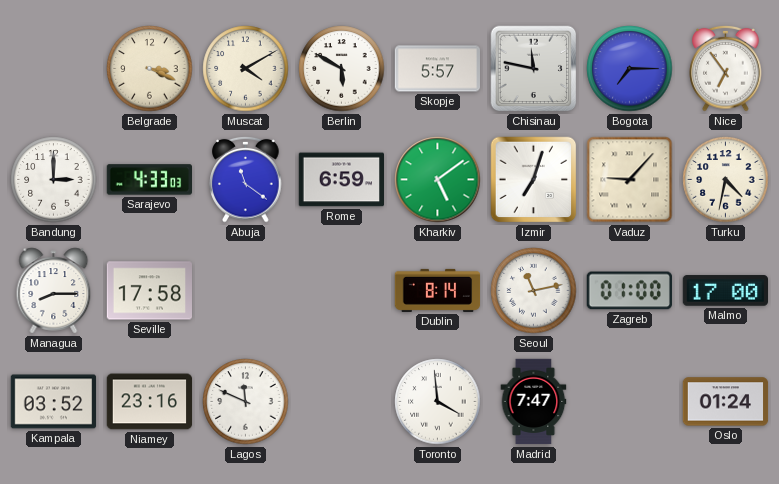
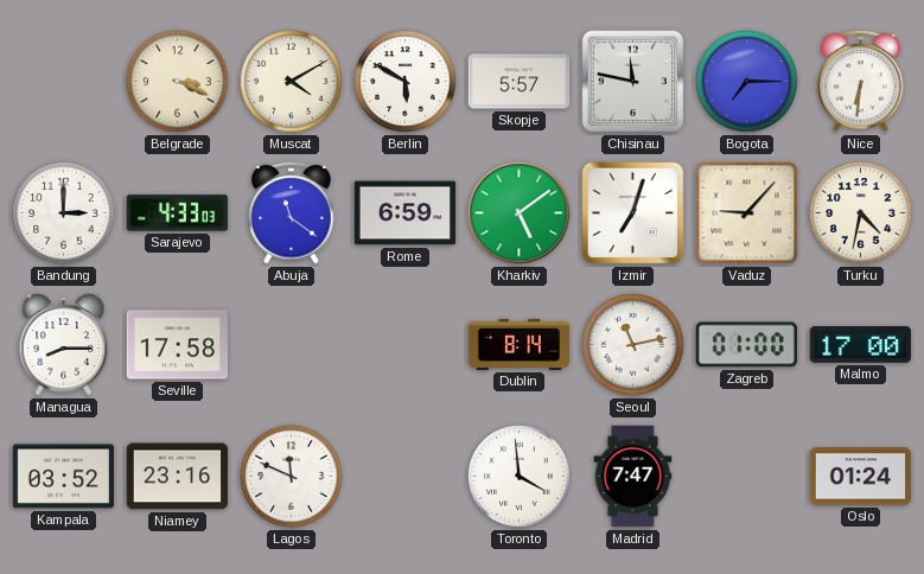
Nice: 6:54 -> 6:31
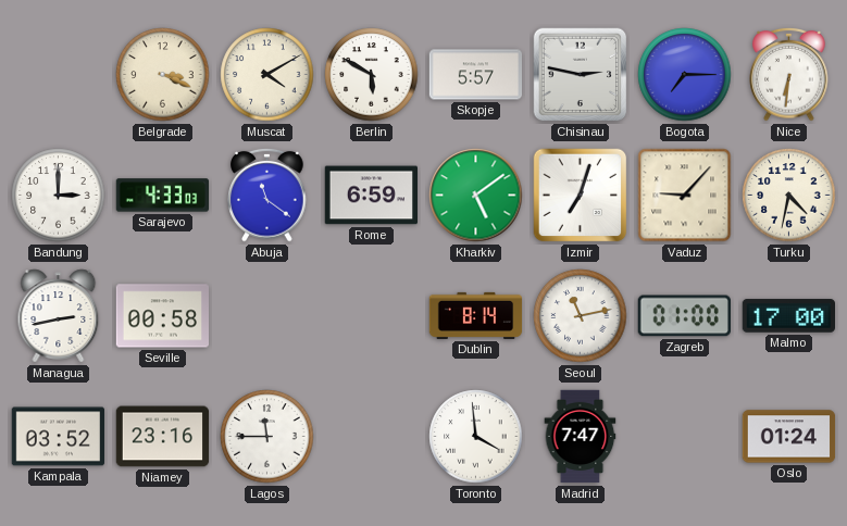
Chisinau: 11:47 -> 2:47
Managua: 8:15 -> 2:43
Seville: 17:58 -> 00:58
Lagos: 11:49 -> 11:45
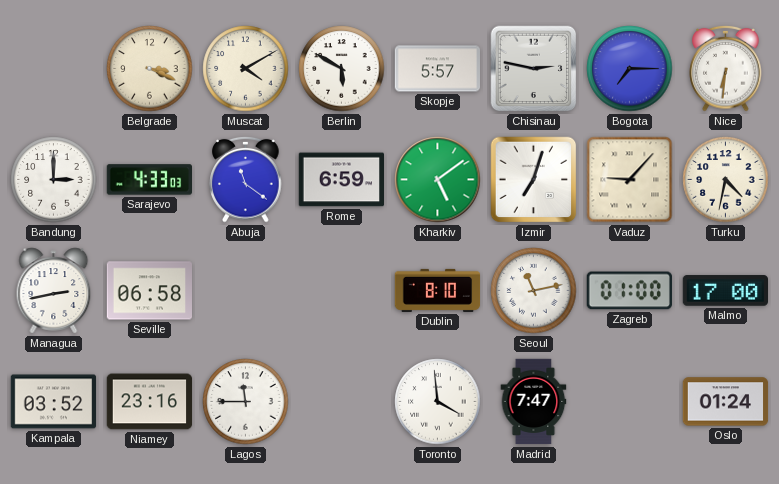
Seville: 00:58 -> 06:58
Dublin: 8:14 -> 8:10
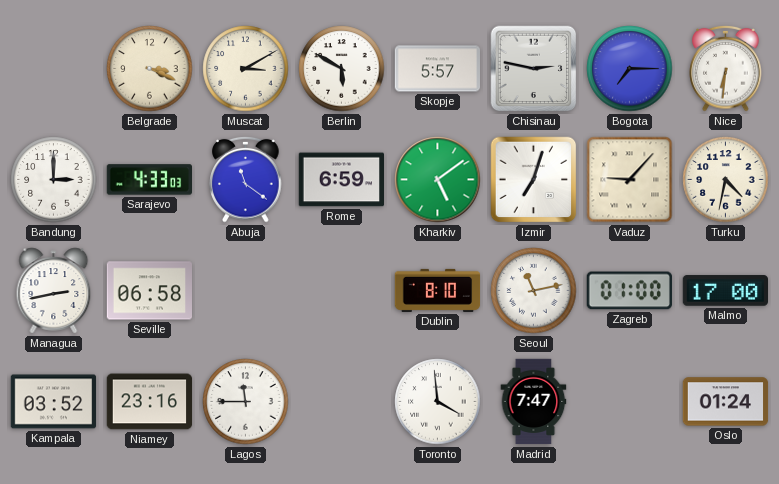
Muscat: 4:10 -> 3:10
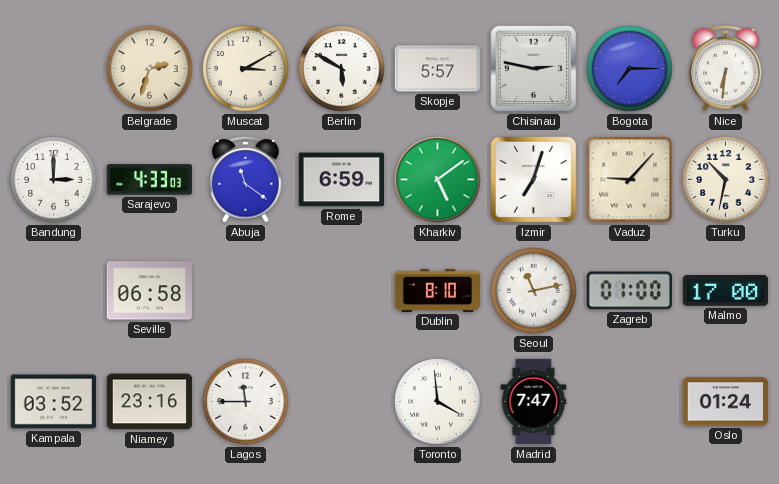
Belgrade: 3:19 -> 2:33
Turku: 4:32 -> 10:32
Managua: 2:43 -> none
